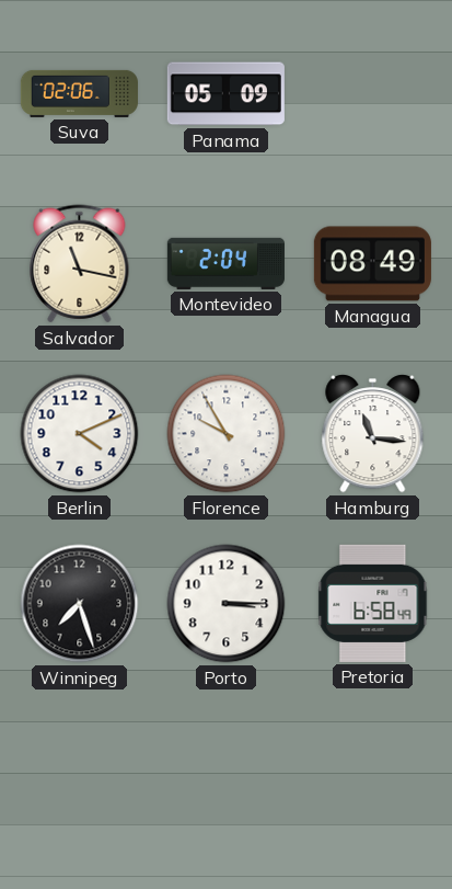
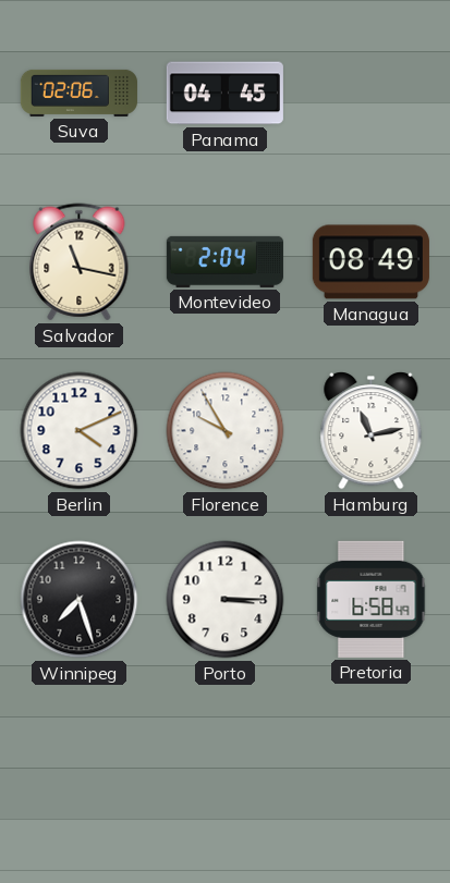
Panama: 05:09 -> 04:45
Hamburg: 11:16 -> 11:13
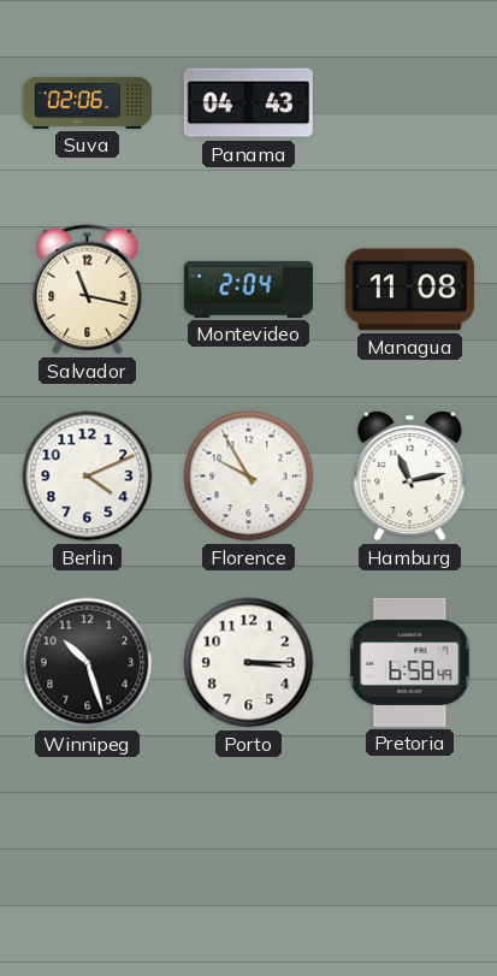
Panama: 04:45 -> 04:43
Managua: 08:49 -> 11:08
Winnipeg: 7:27 -> 10:27
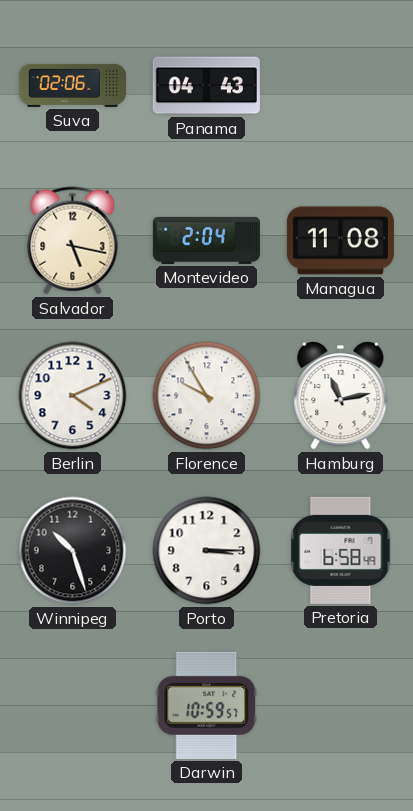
Salvador: 11:17 -> 5:17
Darwin: none -> 10:59
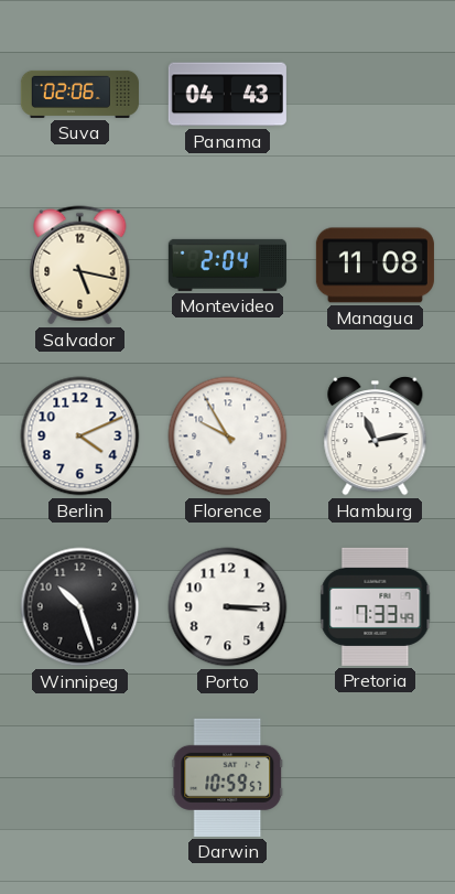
Pretoria: 6:58 -> 7:33
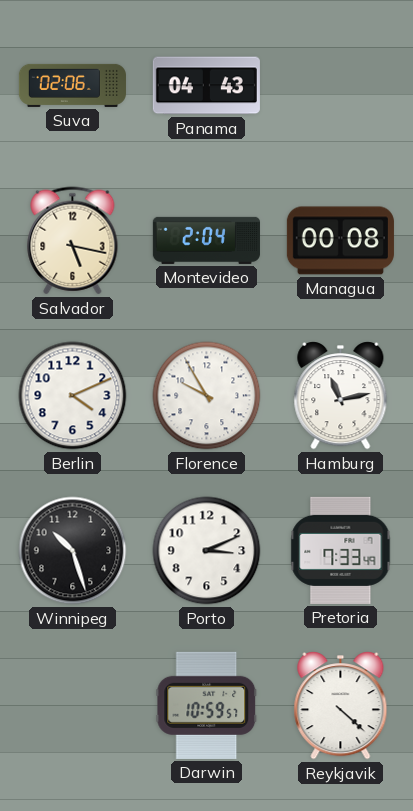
Managua: 11:08 -> 00:08
Porto: 3:15 -> 3:11
Reykjavik: none -> 4:22
